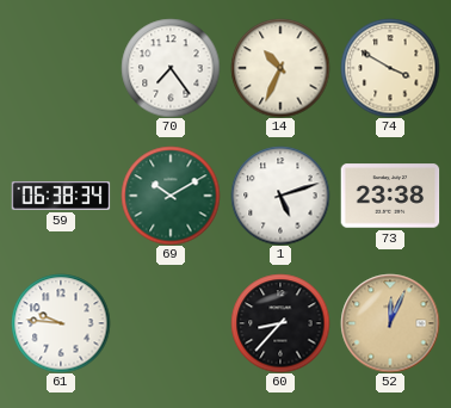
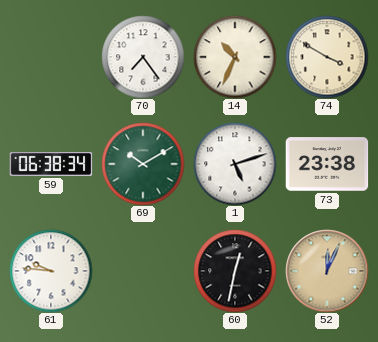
60: 8:37 -> 12:32
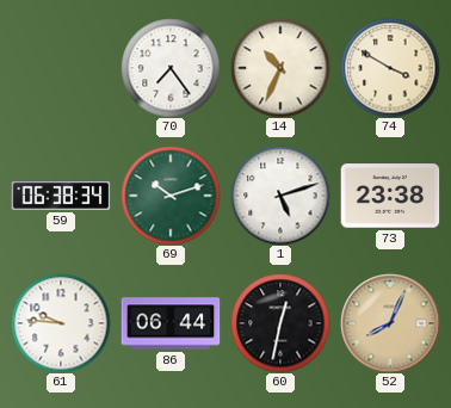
69: 10:10 -> 10:12
86: none -> 06:44
52: 12:04 -> 8:04
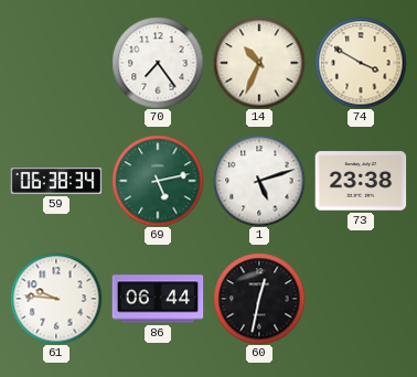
69: 10:12 -> 5:13
52: 8:04 -> none
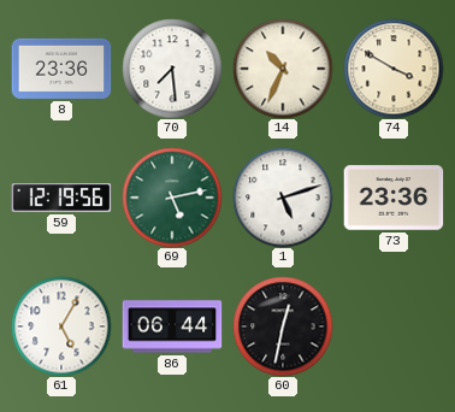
8: none -> 23:36
70: 7:24 -> 7:29
59: 06:38 -> 12:19
73: 23:38 -> 23:36
61: 9:46 -> 5:05
